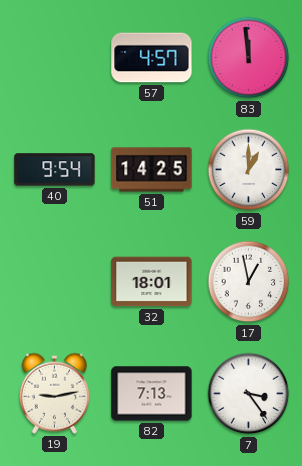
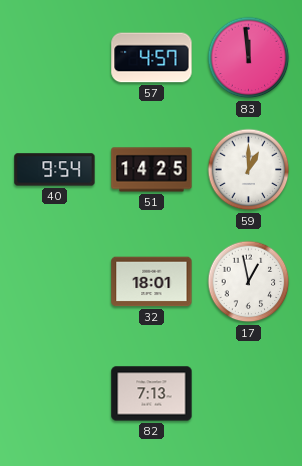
19: 9:13 -> none
7: 3:24 -> none
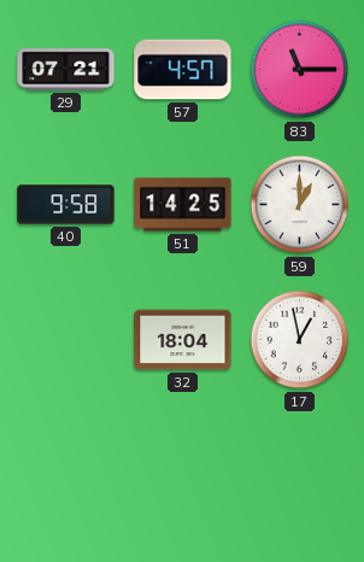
29: none -> 07:21
83: 11:59 -> 11:15
40: 9:54 -> 9:58
32: 18:01 -> 18:04
82: 7:13 -> none
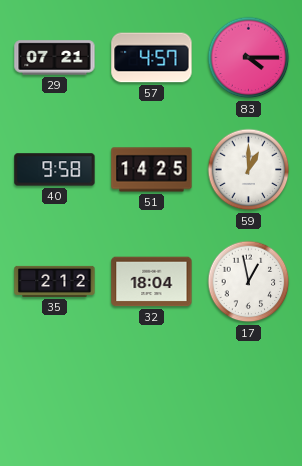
83: 11:15 -> 4:15
35: none -> 2:12
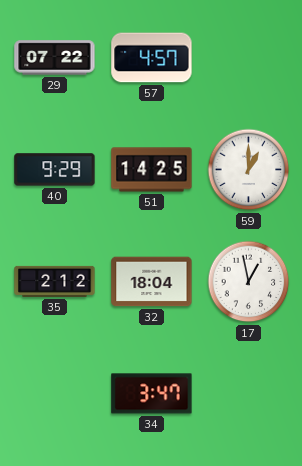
29: 07:21 -> 07:22
83: 4:15 -> none
40: 9:58 -> 9:29
34: none -> 3:47
